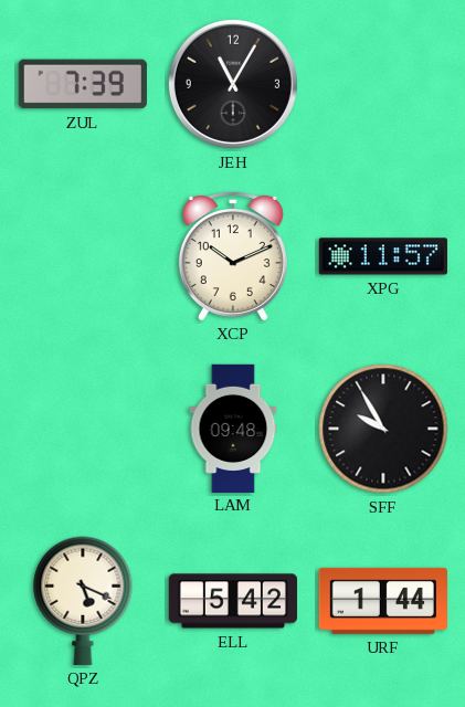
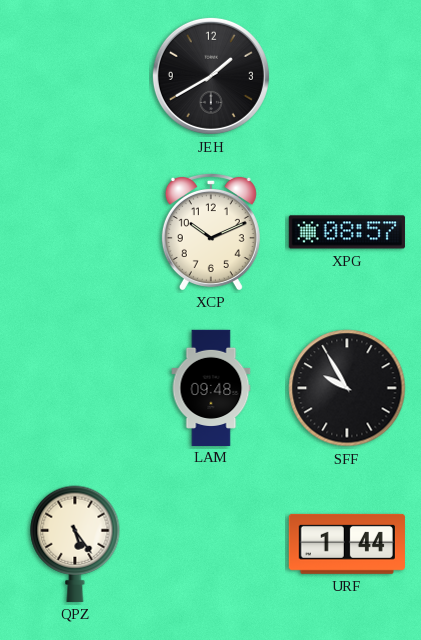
ZUL: 7:39 -> none
JEH: 11:05 -> 1:40
XPG: 11:57 -> 08:57
QPZ: 5:19 -> 5:24
ELL: 5:42 -> none
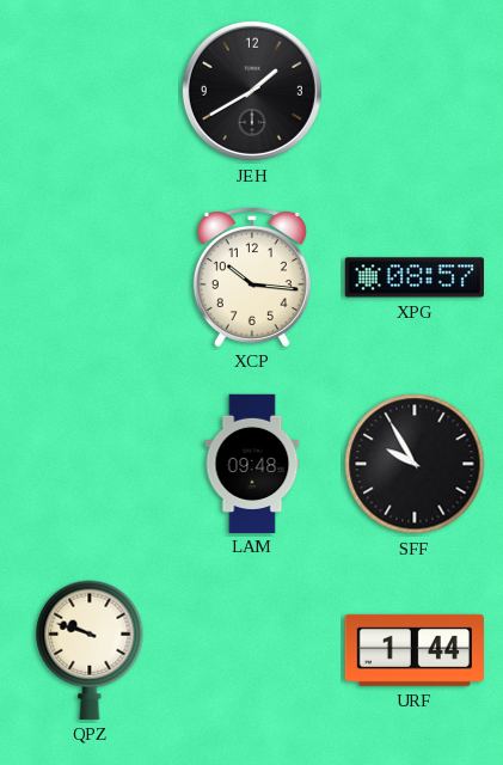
XCP: 10:11 -> 10:16
QPZ: 5:24 -> 9:48
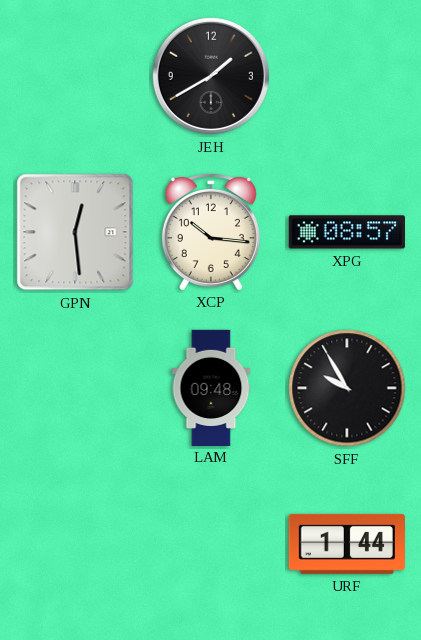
GPN: none -> 12:29
QPZ: 9:48 -> none
